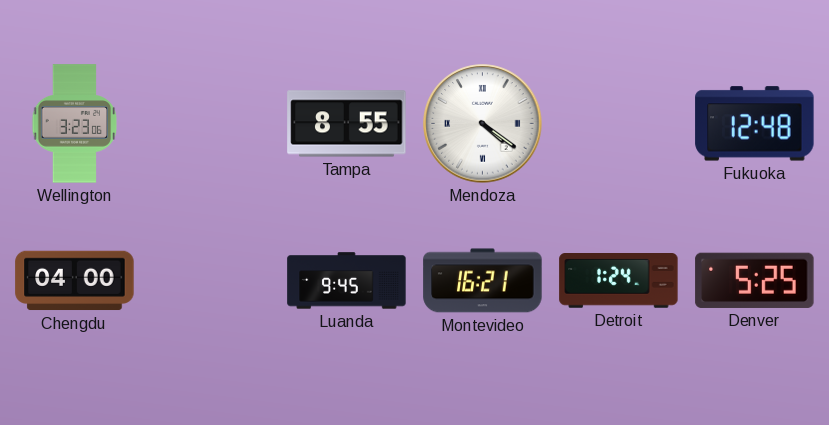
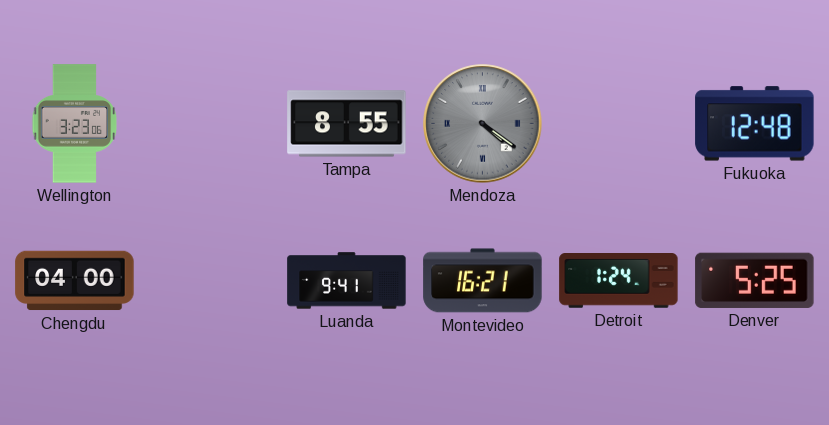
Mendoza dial: white -> grey
Luanda: 9:45 -> 9:41
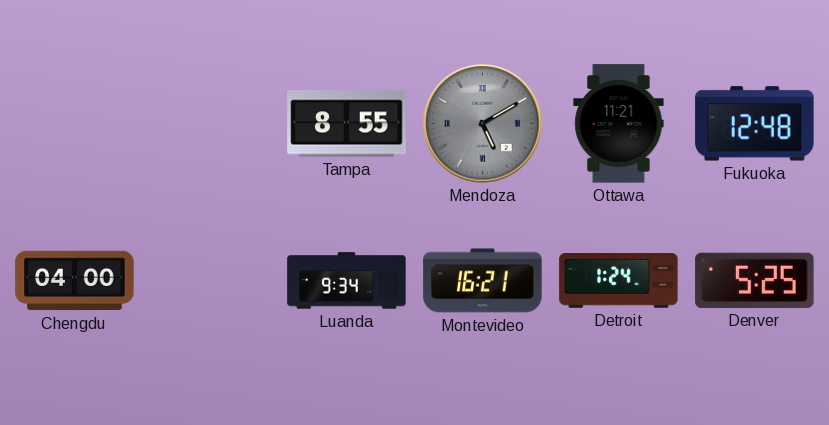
Wellington: 3:23 -> none
Mendoza: 4:21 -> 5:10
Ottawa: none -> 11:21
Luanda: 9:41 -> 9:34
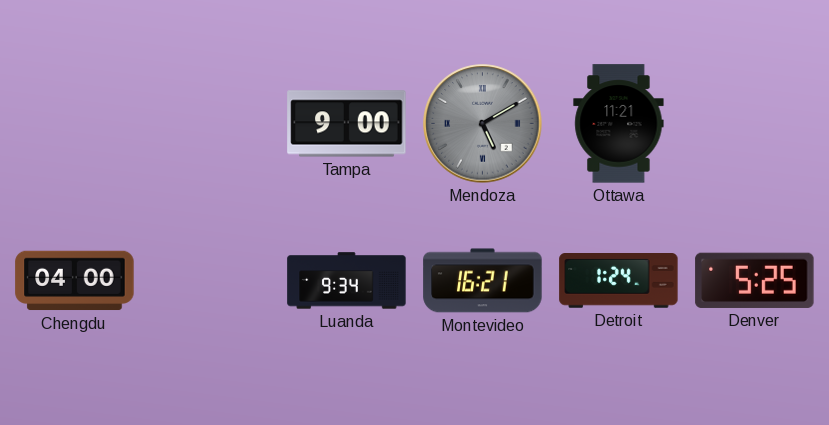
Tampa: 8:55 -> 9:00
Fukuoka: 12:48 -> none
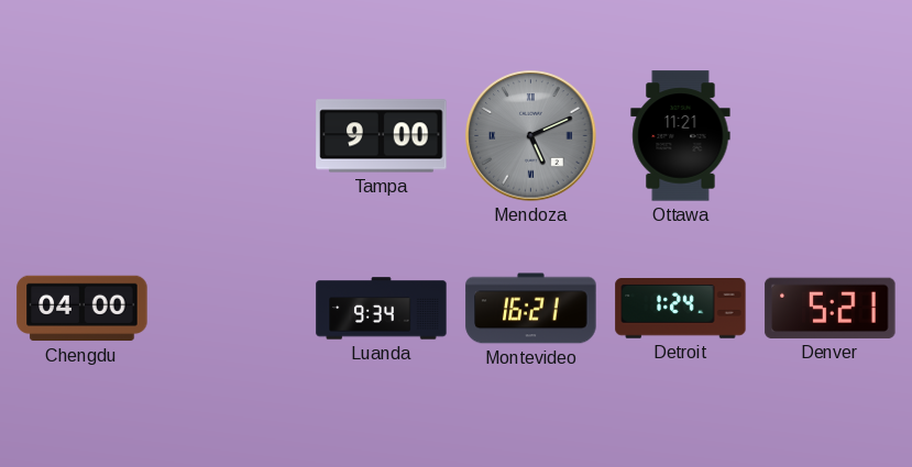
Mendoza: 5:10 -> 5:11
Denver: 5:25 -> 5:21
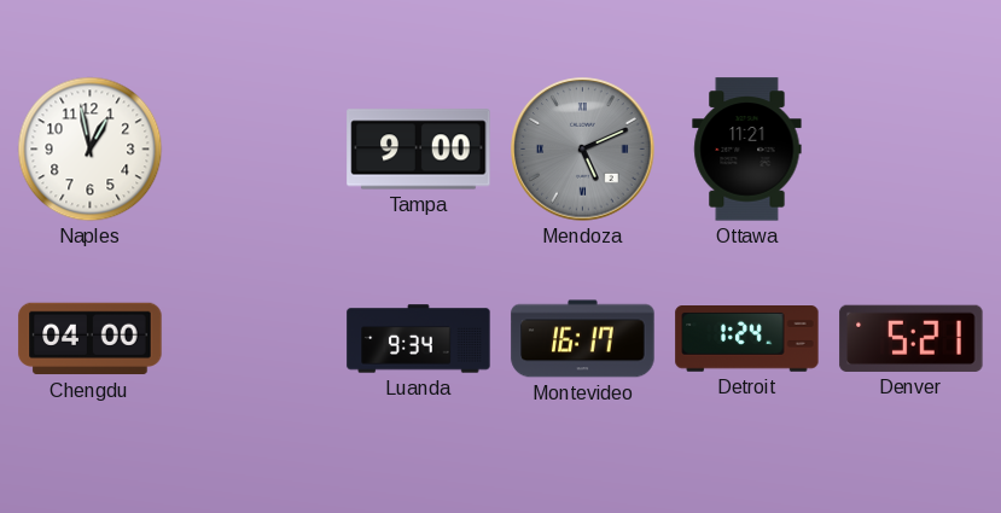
Naples: none -> 12:58
Montevideo: 16:21 -> 16:17
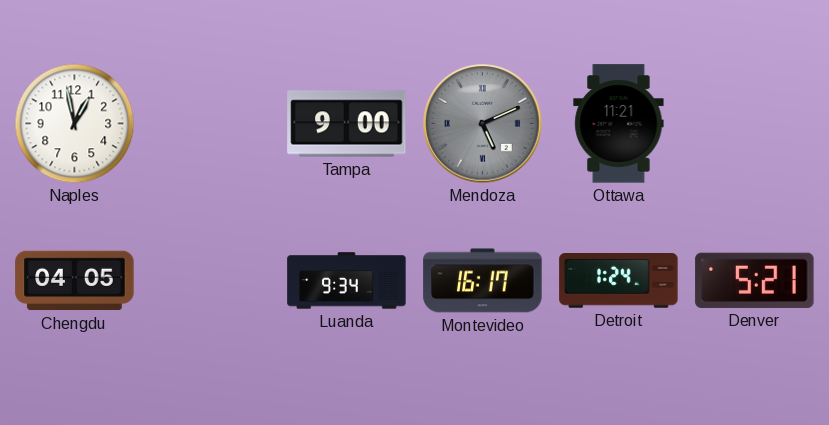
Chengdu: 04:00 -> 04:05
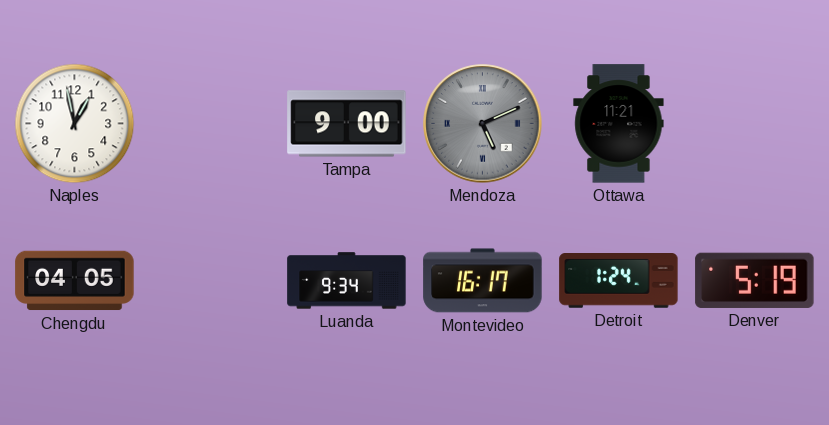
Denver: 5:21 -> 5:19
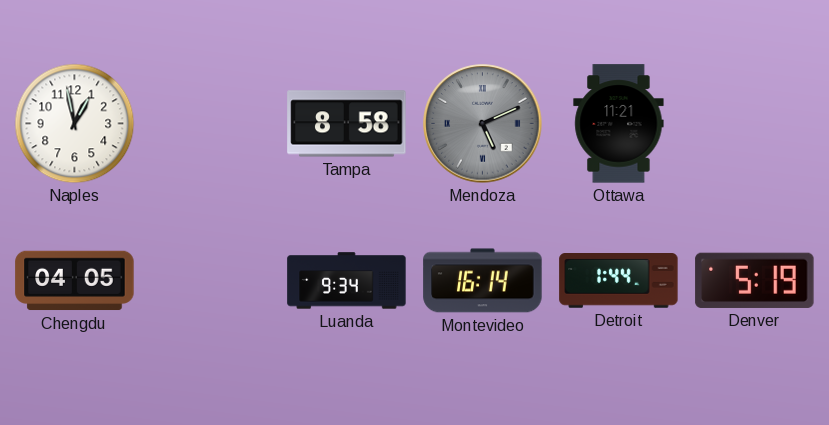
Tampa: 9:00 -> 8:58
Montevideo: 16:17 -> 16:14
Detroit: 1:24 -> 1:44
